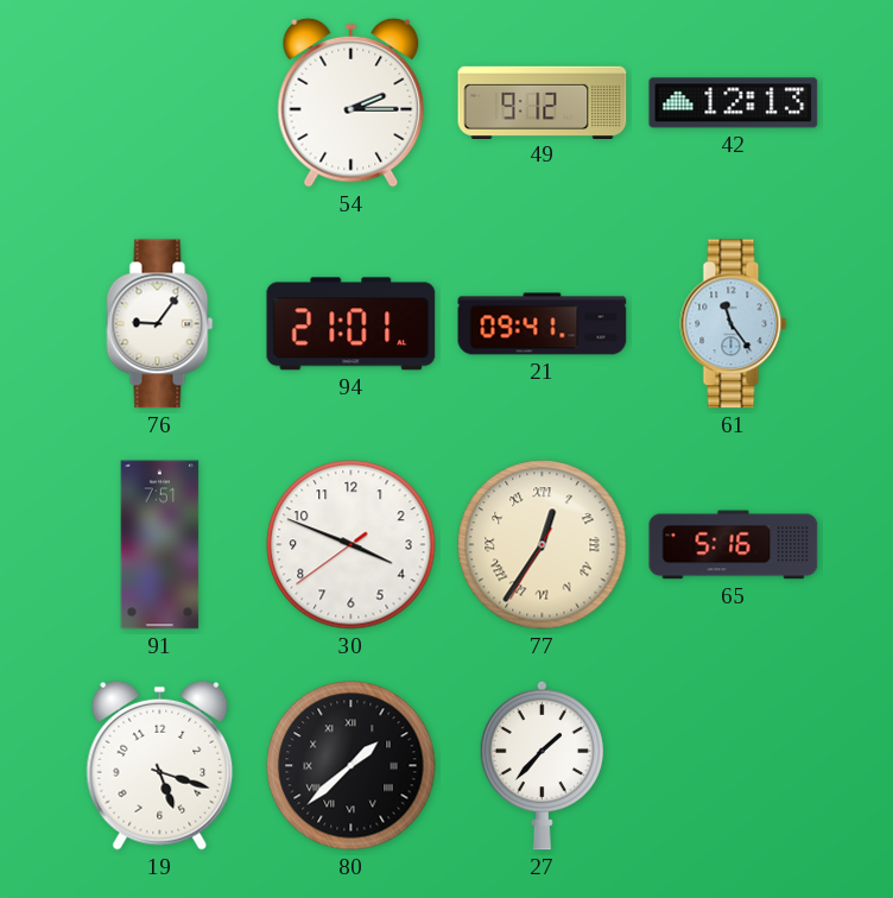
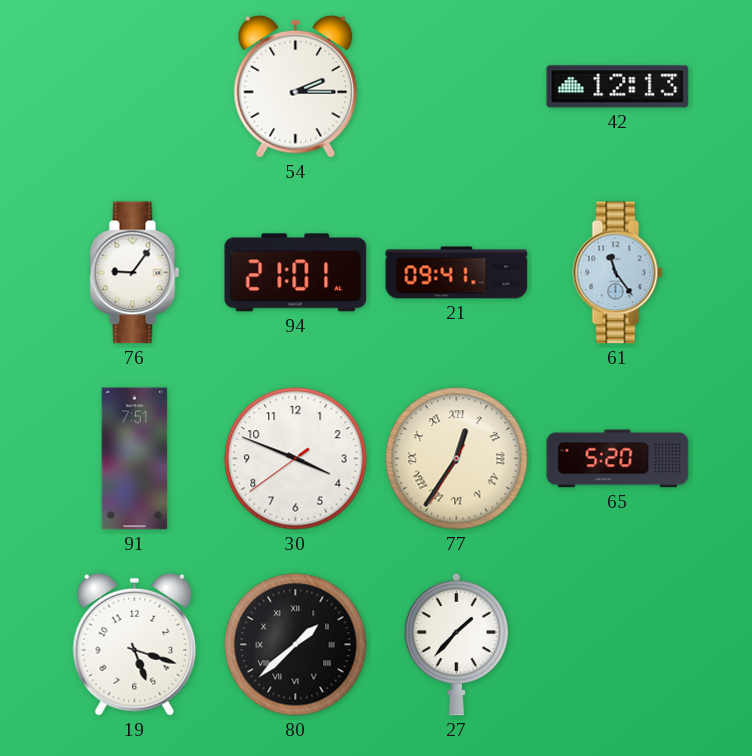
49: 9:12 -> none
65: 5:16 -> 5:20
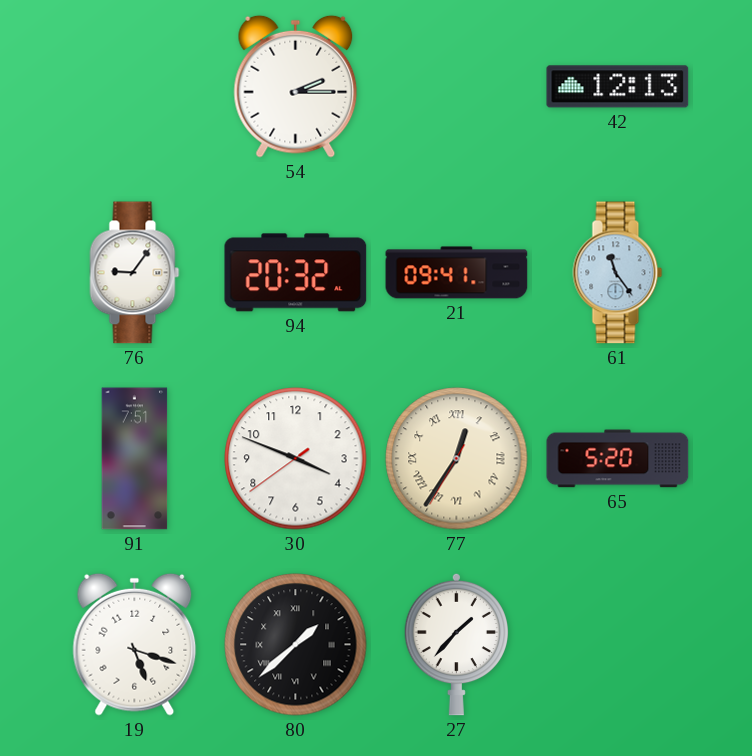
94: 21:01 -> 20:32
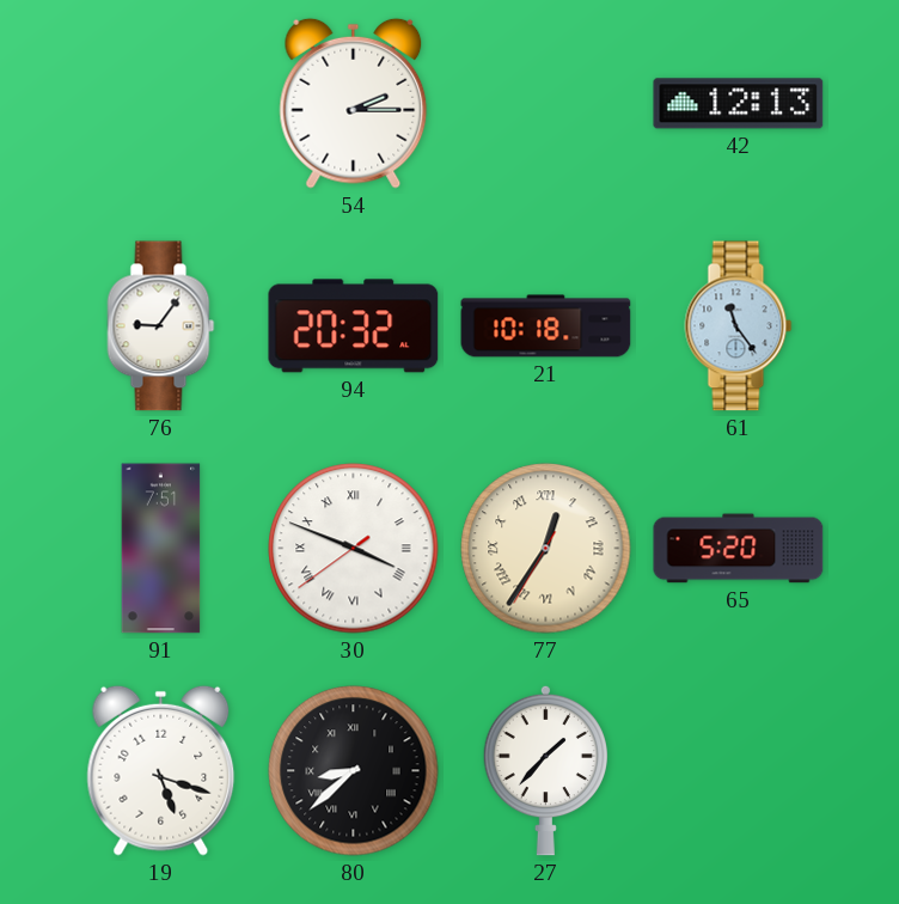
21: 09:41 -> 10:18
30 numerals: Arabic -> Roman
80: 1:38 -> 8:38
